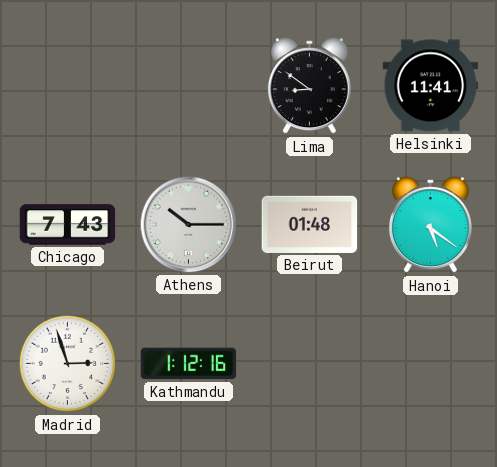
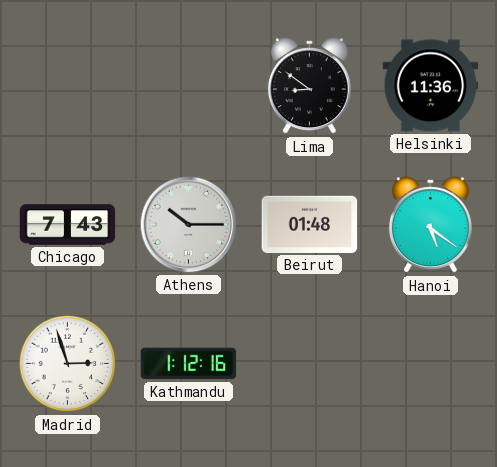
Helsinki: 11:41 -> 11:36
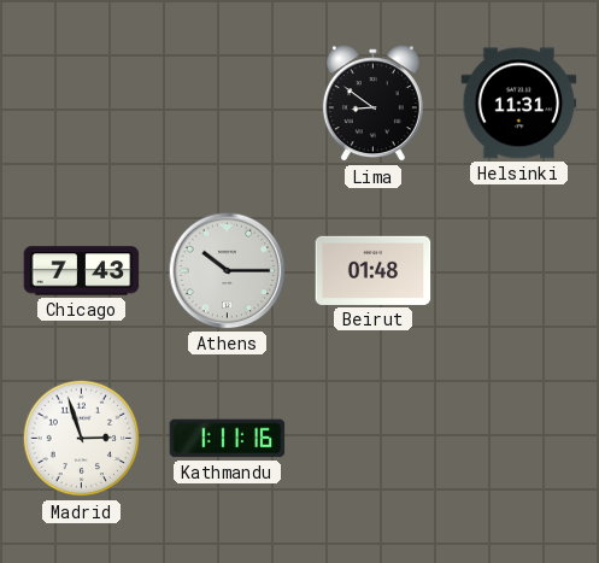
Helsinki: 11:36 -> 11:31
Hanoi: 5:21 -> none
Kathmandu: 1:12 -> 1:11
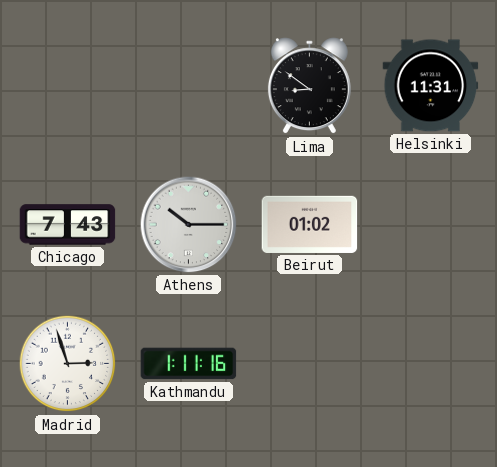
Beirut: 01:48 -> 01:02
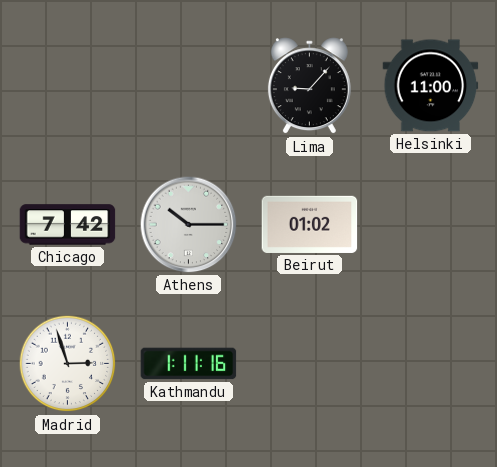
Lima: 8:51 -> 9:07
Helsinki: 11:31 -> 11:00
Chicago: 7:43 -> 7:42
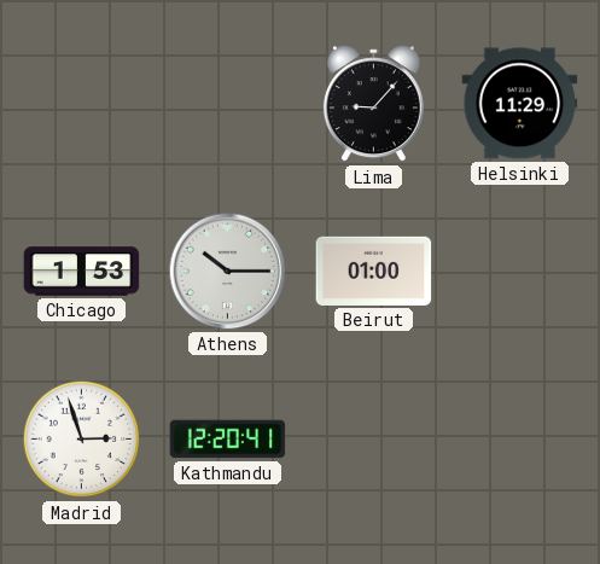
Helsinki: 11:00 -> 11:29
Chicago: 7:42 -> 1:53
Beirut: 01:02 -> 01:00
Kathmandu: 1:11 -> 12:20
